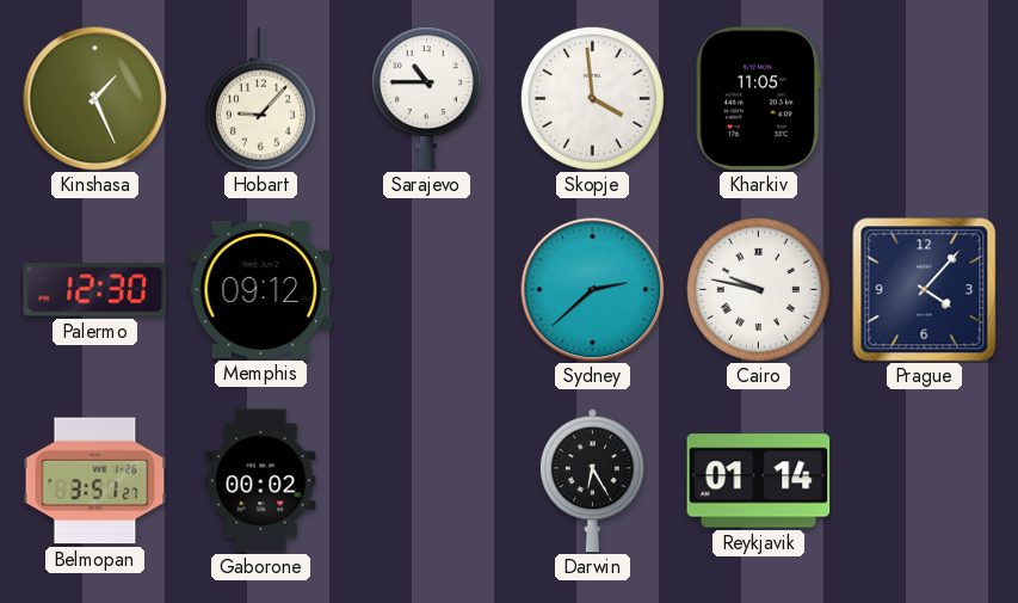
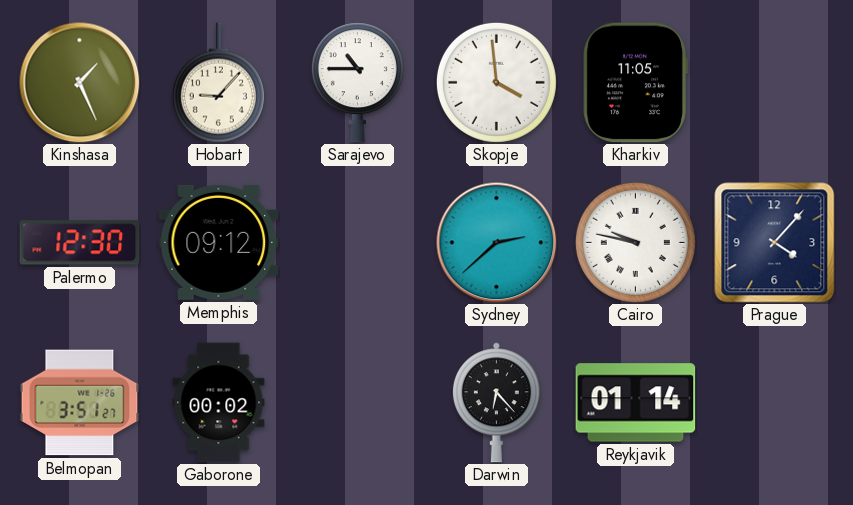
Darwin: 6:25 -> 6:23
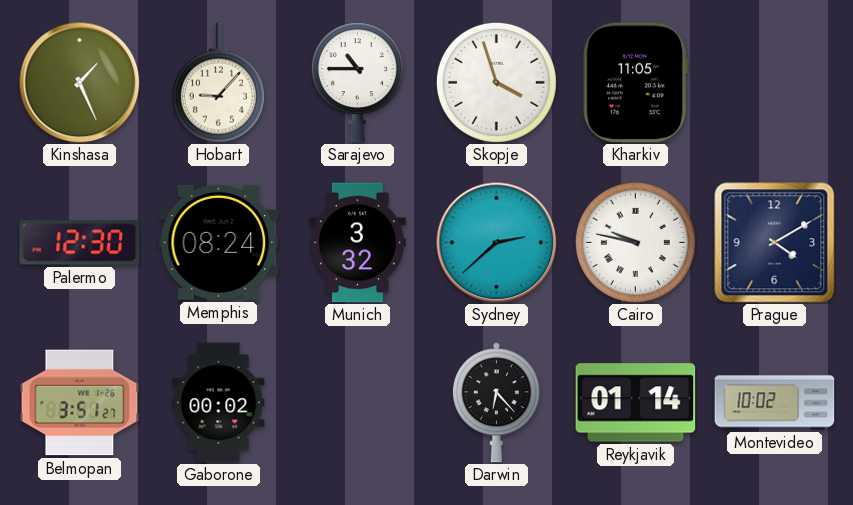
Skopje: 3:59 -> 3:57
Memphis: 09:12 -> 08:24
Munich: none -> 3:32
Prague: 4:07 -> 4:10
Montevideo: none -> 10:02
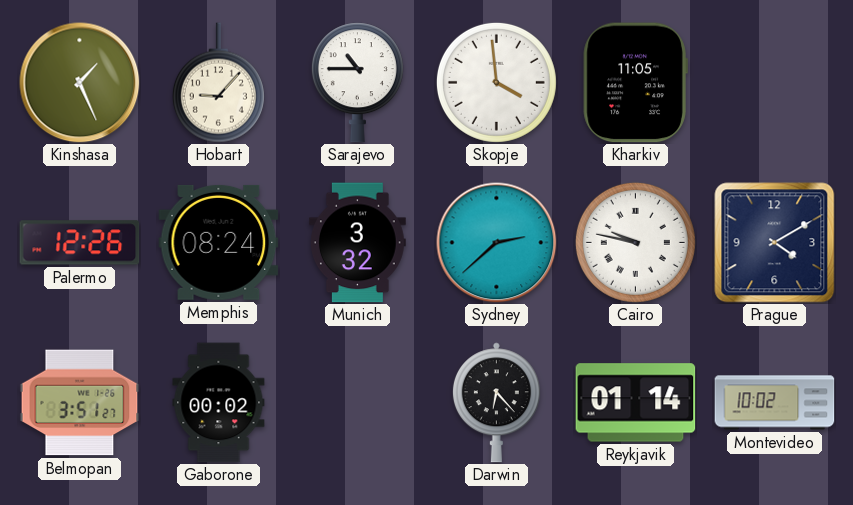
Skopje: 3:57 -> 3:59
Palermo: 12:30 -> 12:26
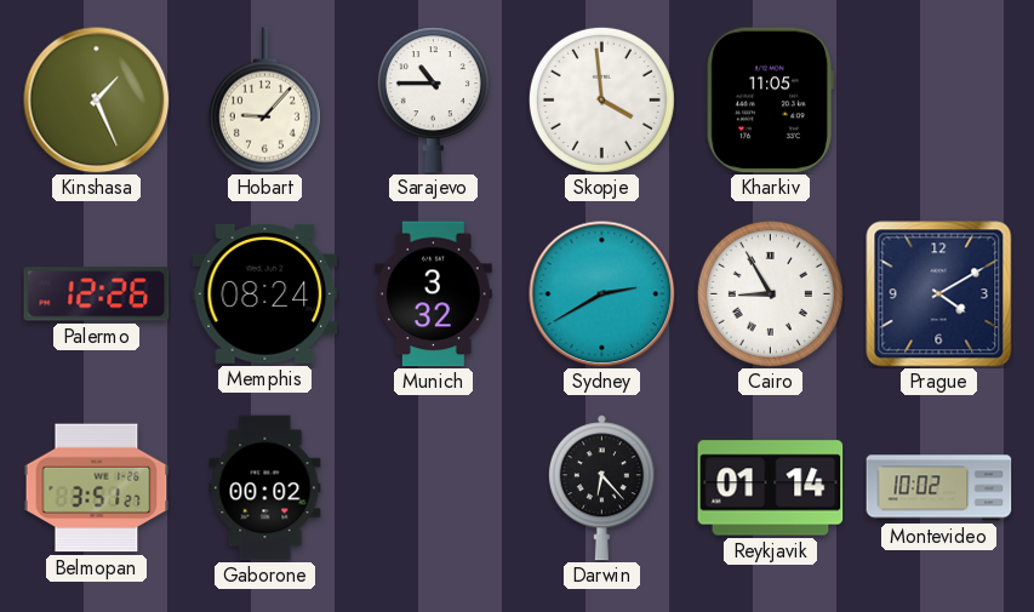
Sydney: 2:38 -> 2:40
Cairo: 9:47 -> 8:55
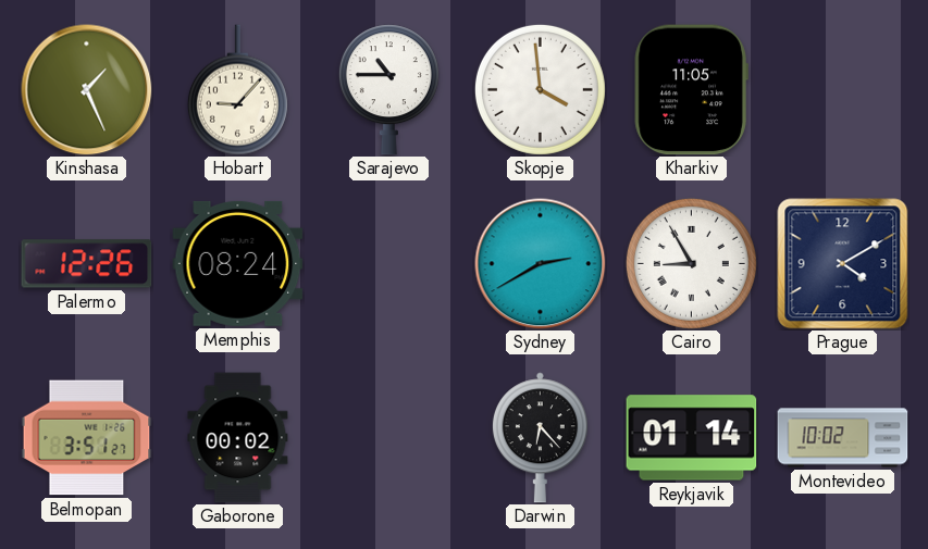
Munich: 3:32 -> none
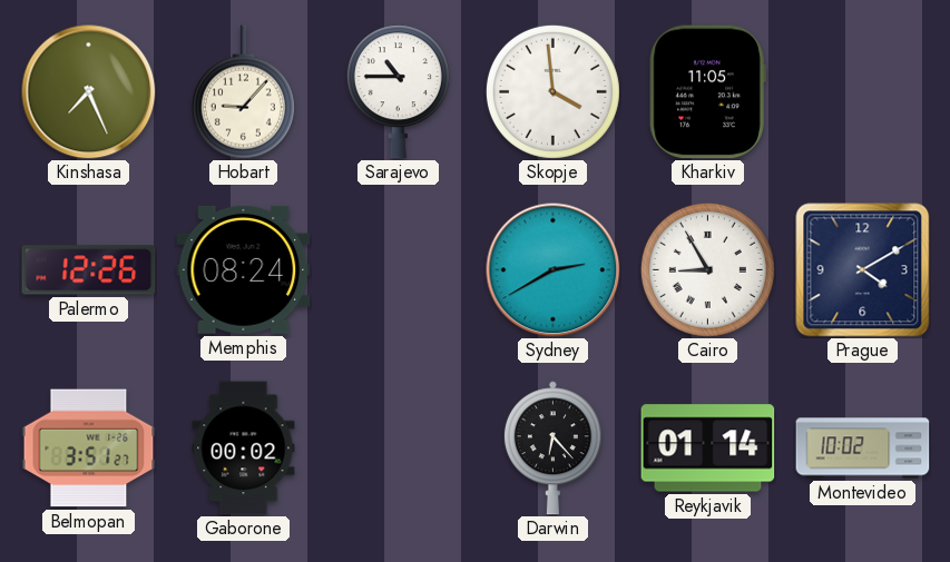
Kinshasa: 1:26 -> 7:26
